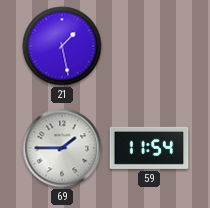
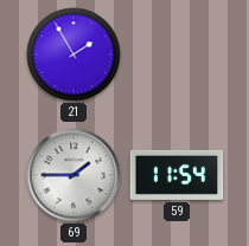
21: 1:28 -> 1:55
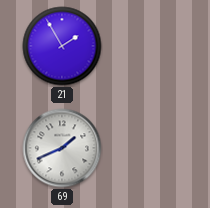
69: 1:45 -> 1:41
59: 11:54 -> none
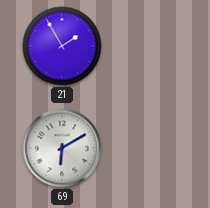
69: 1:41 -> 6:10
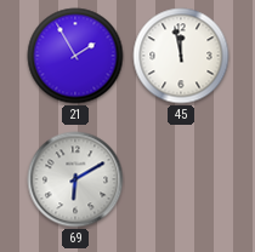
45: none -> 11:58
